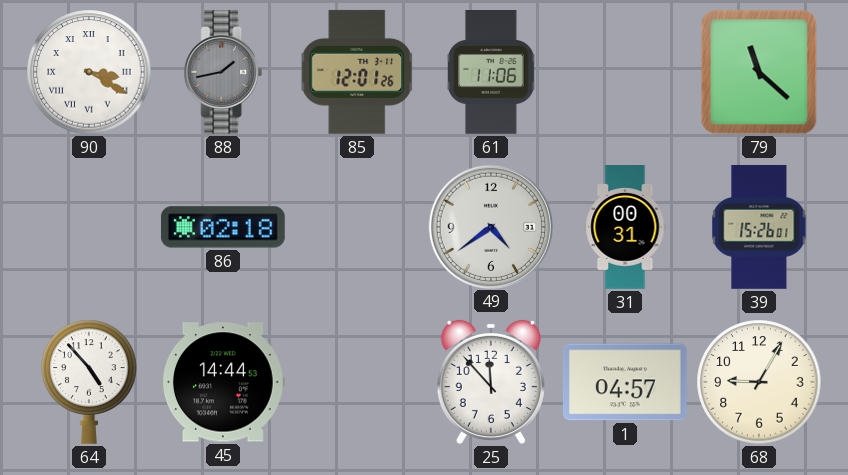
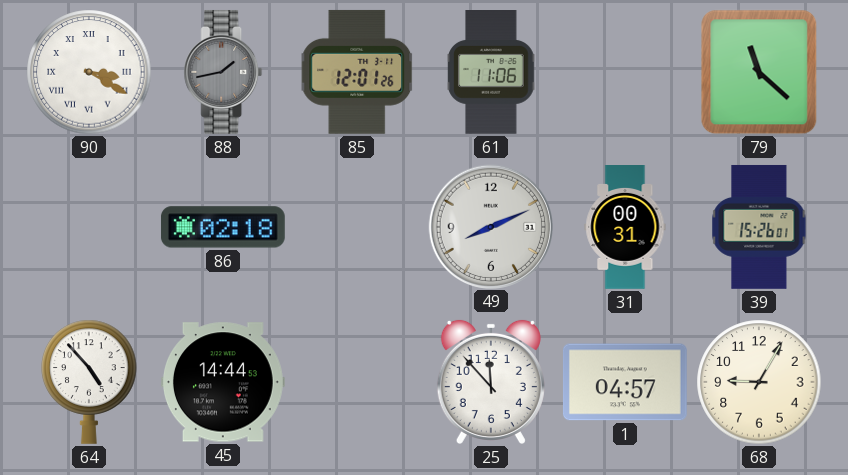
49: 4:39 -> 8:11
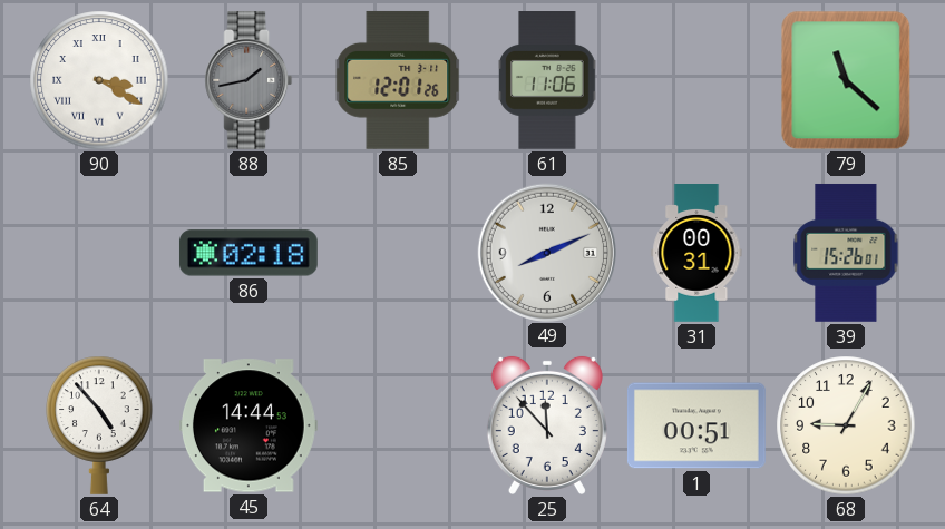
1: 04:57 -> 00:51
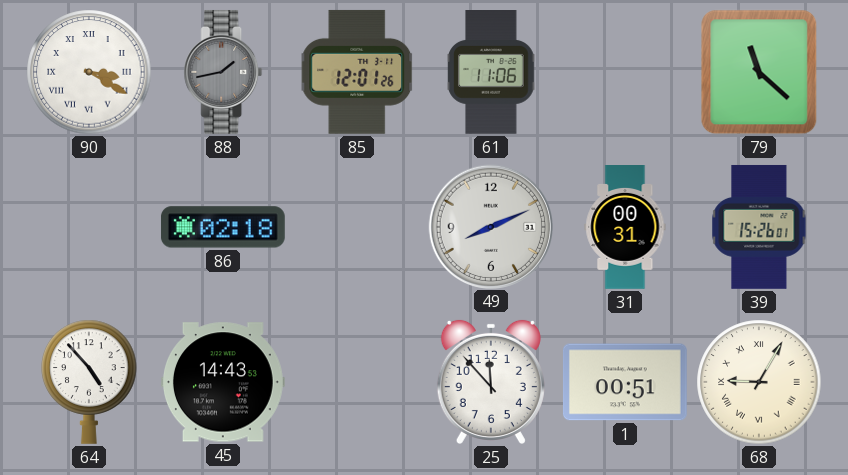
45: 14:44 -> 14:43
68 numerals: Arabic -> Roman
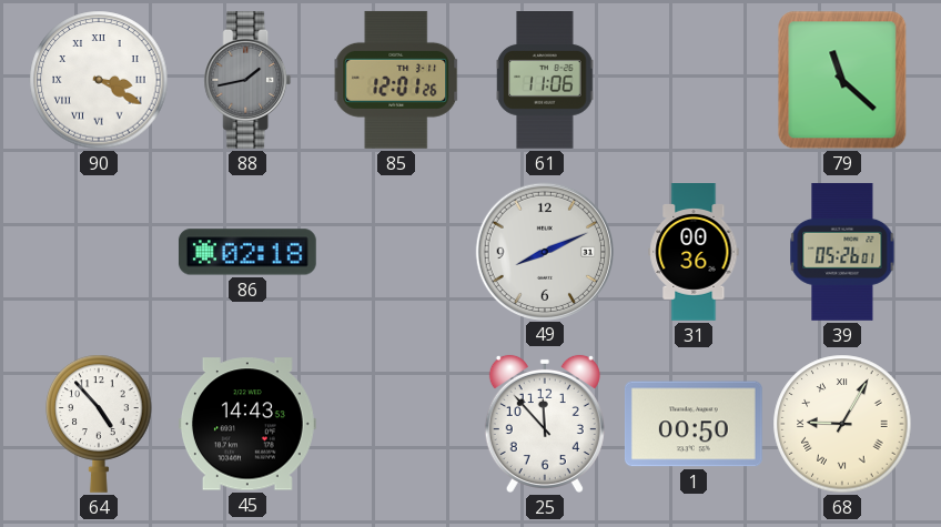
31: 00:31 -> 00:36
39: 15:26 -> 05:26
1: 00:51 -> 00:50
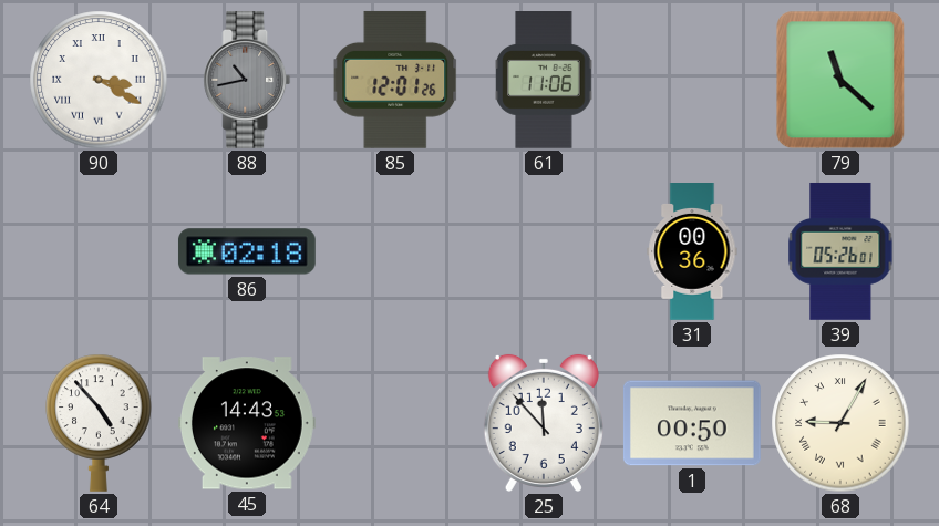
88: 1:43 -> 10:43
49: 8:11 -> none
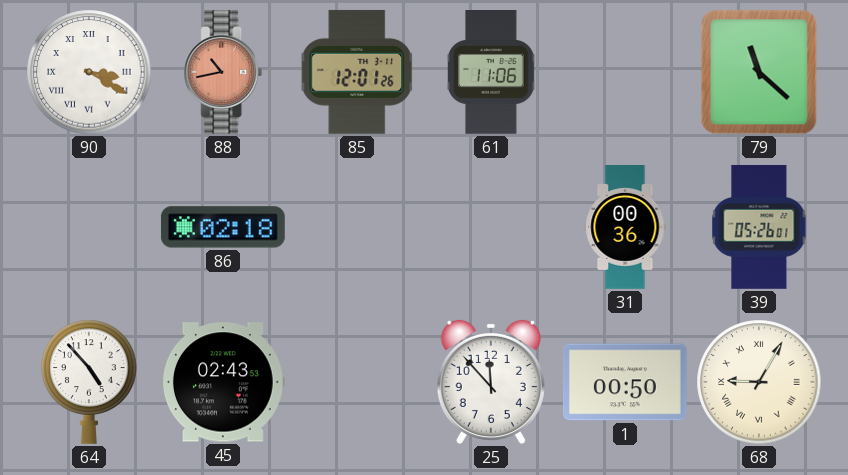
88 dial: grey -> salmon
45: 14:43 -> 02:43
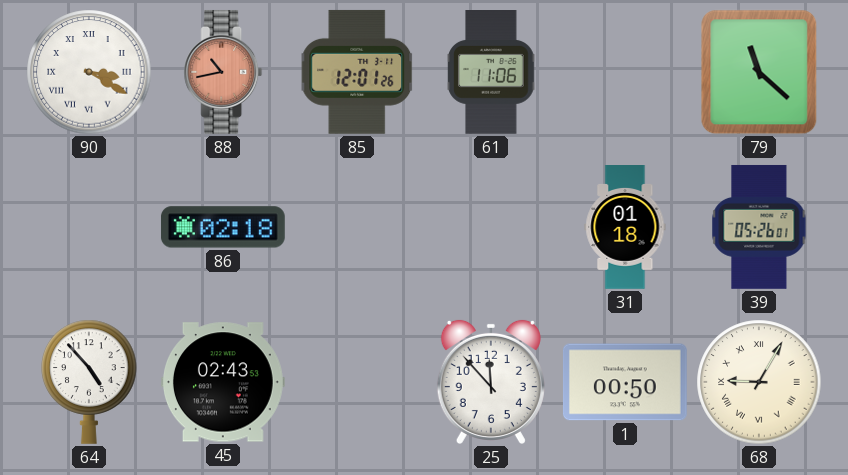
31: 00:36 -> 01:18
